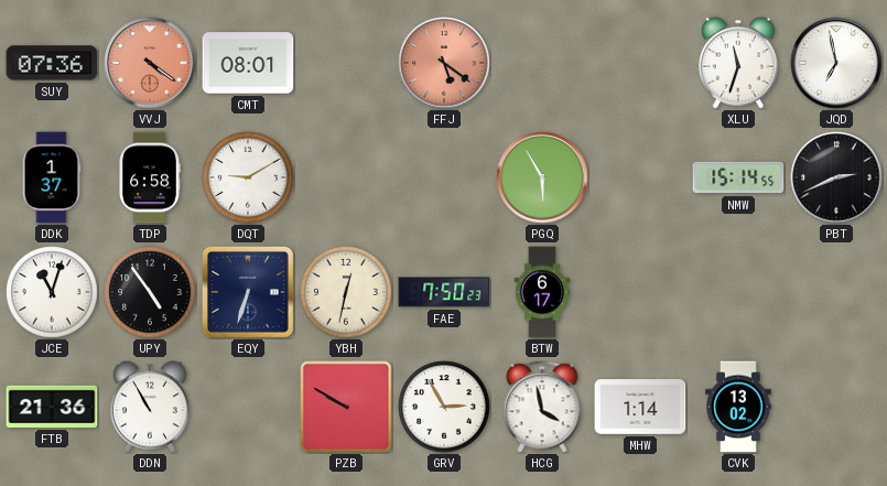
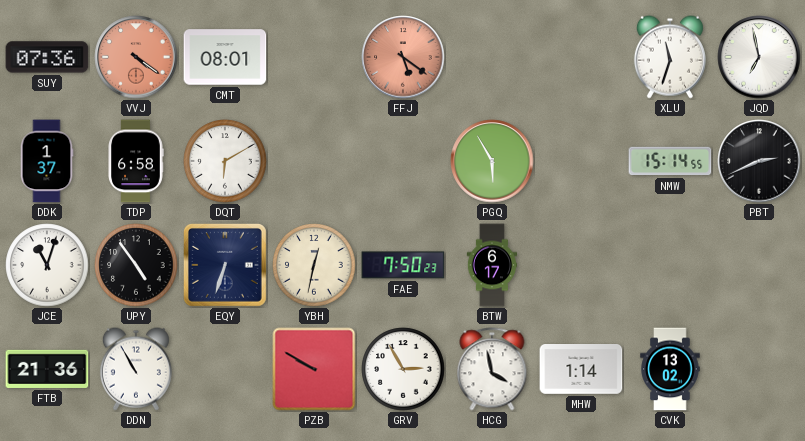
DQT: 9:10 -> 6:10
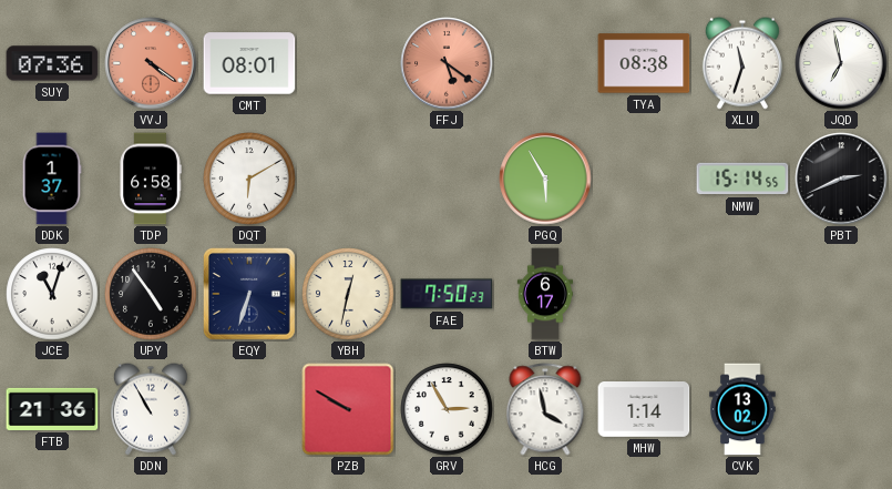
TYA: none -> 08:38
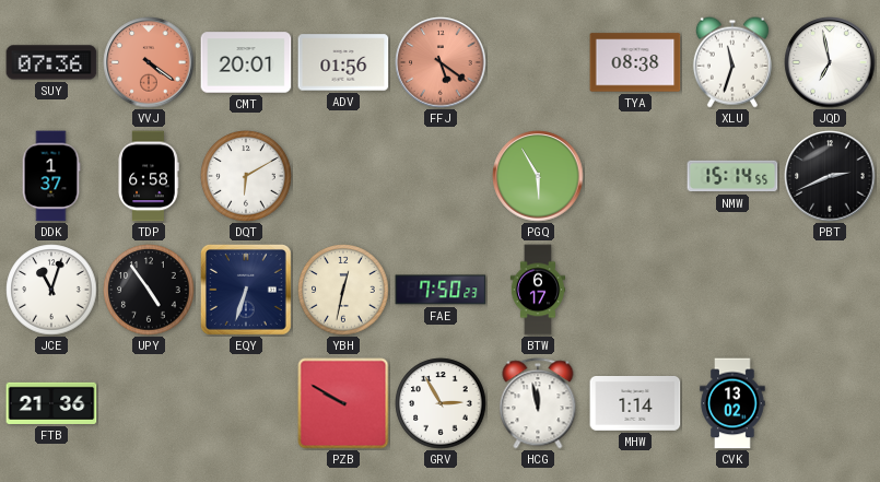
CMT: 08:01 -> 20:01
ADV: none -> 01:56
DDN: 10:55 -> none
HCG: 3:58 -> 11:58
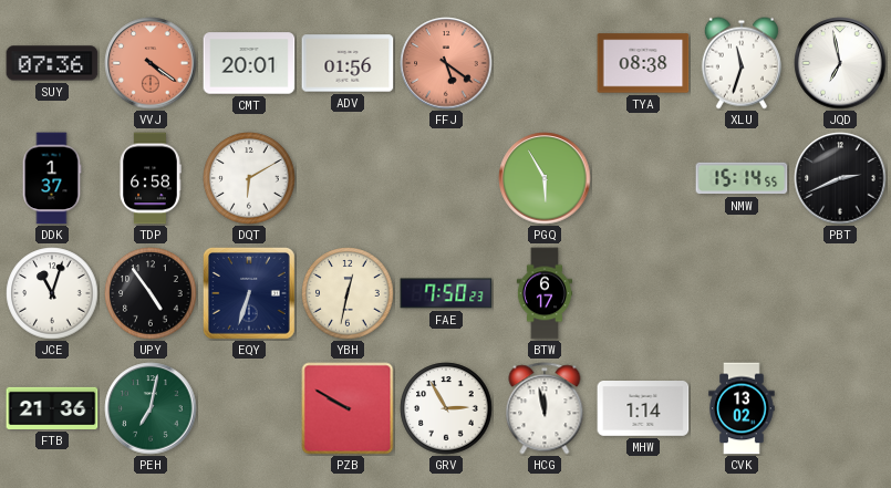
PEH: none -> 7:02
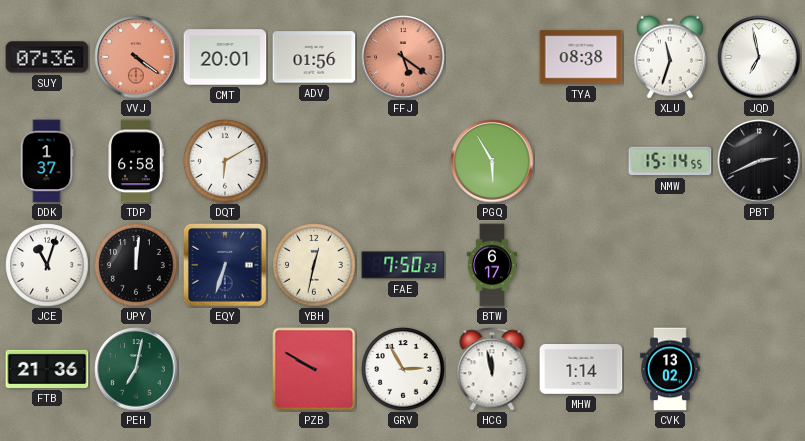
UPY: 4:54 -> 12:01
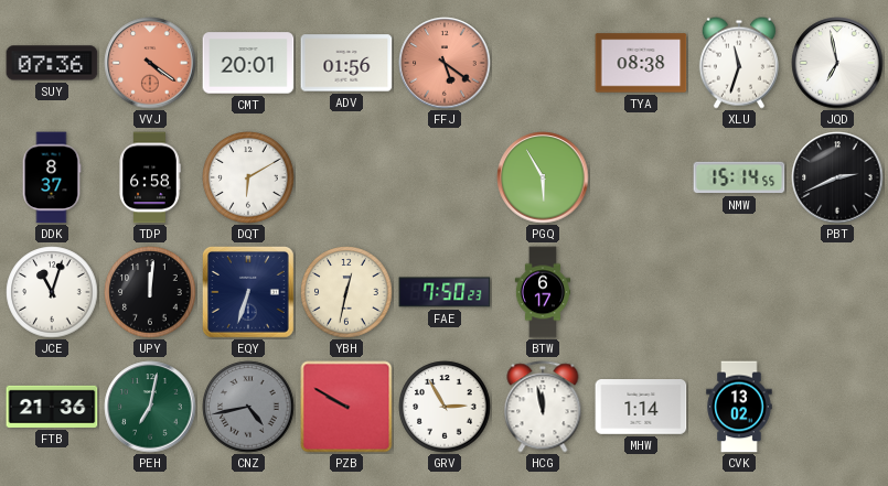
DDK: 1:37 -> 8:37
CNZ: none -> 4:43
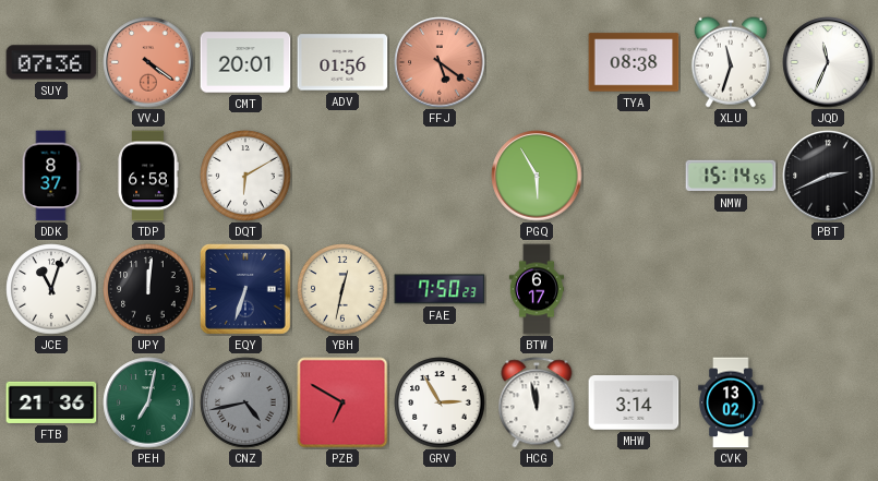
JQD: 6:58 -> 11:34
PZB: 9:50 -> 6:50
MHW: 1:14 -> 3:14
